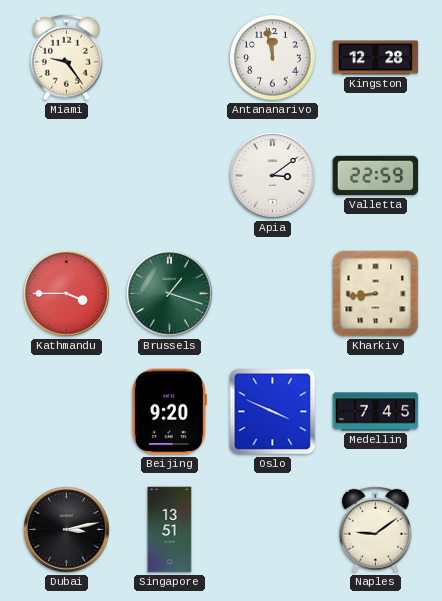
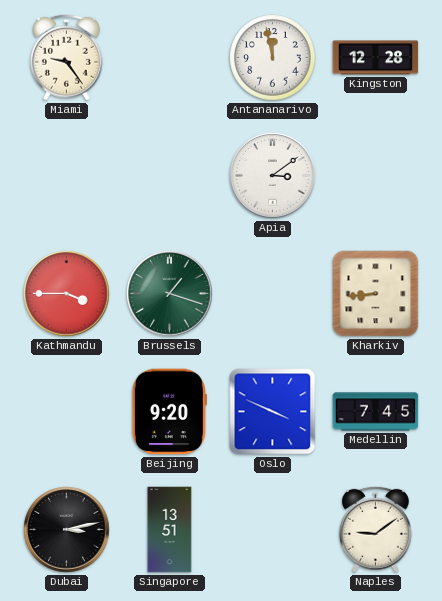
Valletta: 22:59 -> none
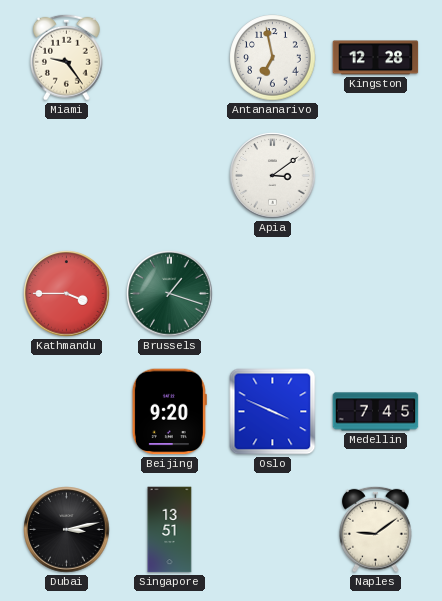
Antananarivo: 11:58 -> 6:58
Kharkiv: 8:44 -> none
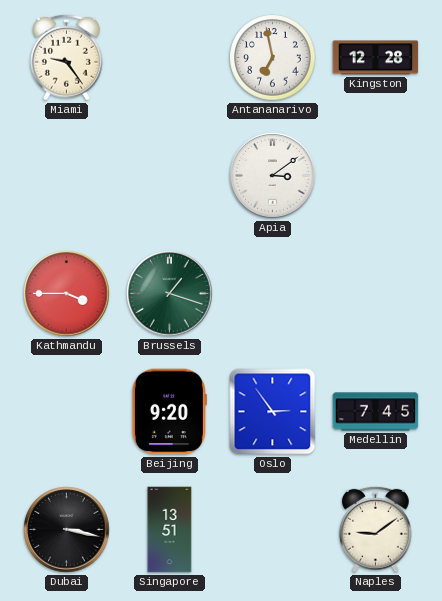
Oslo: 3:49 -> 2:54
Dubai: 3:13 -> 3:17
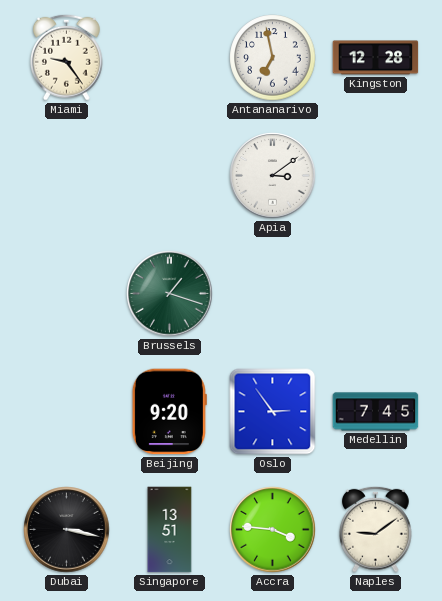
Kathmandu: 3:45 -> none
Accra: none -> 3:46
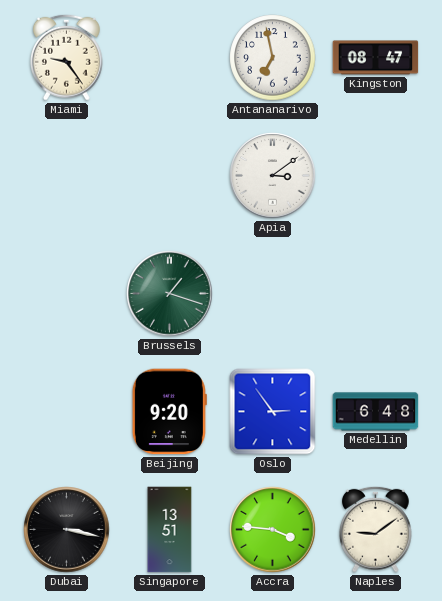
Kingston: 12:28 -> 08:47
Medellin: 7:45 -> 6:48
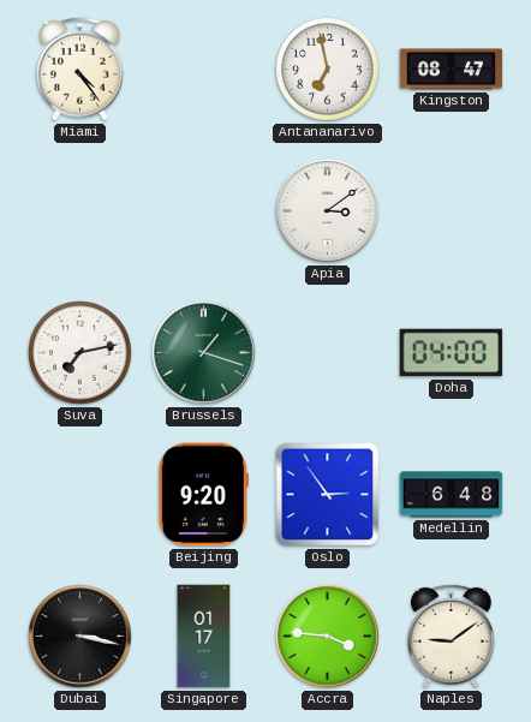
Miami: 9:24 -> 4:24
Suva: none -> 7:13
Doha: none -> 04:00
Singapore: 13:51 -> 01:17
